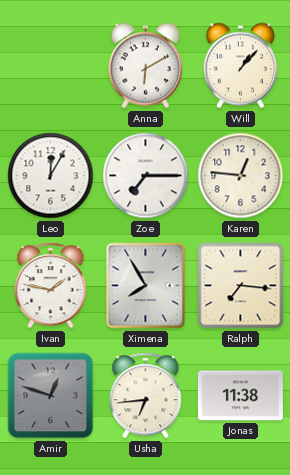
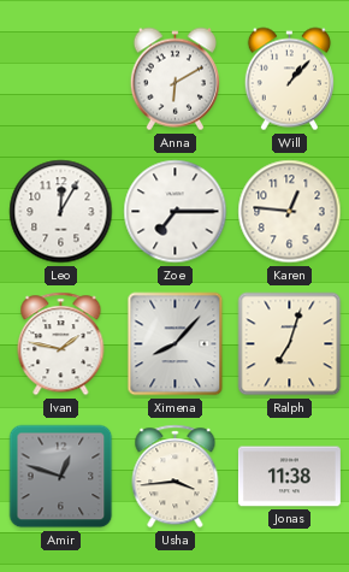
Ximena: 7:55 -> 8:07
Ralph: 7:16 -> 7:03
Usha: 6:44 -> 3:44
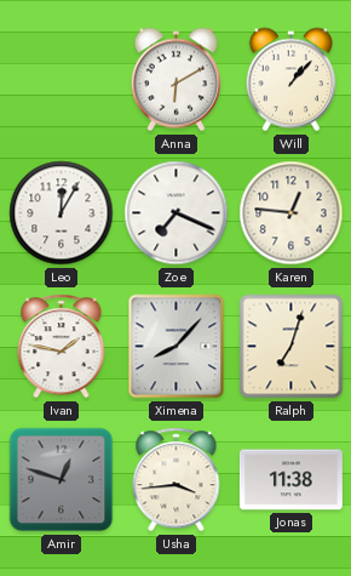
Zoe: 7:15 -> 7:19
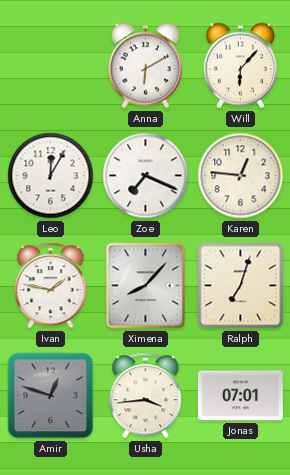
Will: 1:07 -> 6:07
Jonas: 11:38 -> 07:01
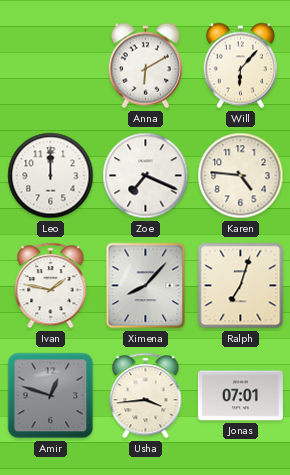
Leo: 12:05 -> 12:00
Karen: 12:46 -> 4:46
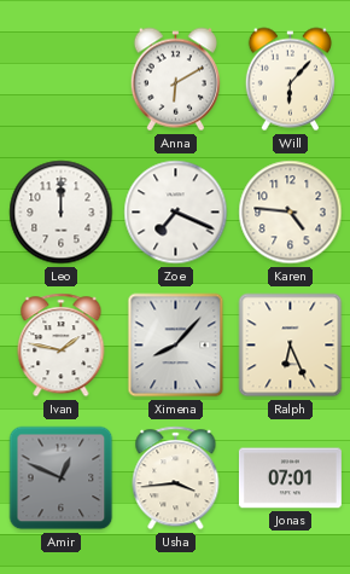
Ralph: 7:03 -> 6:26
Amir: 12:48 -> 12:49
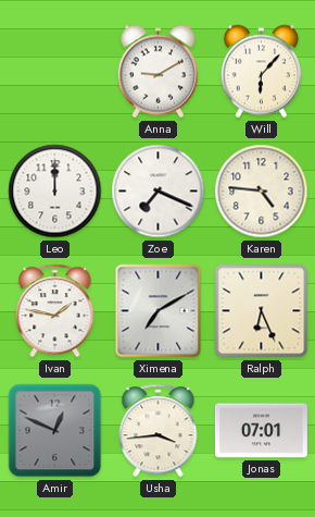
Anna: 6:10 -> 9:10
Ximena: 8:07 -> 7:10
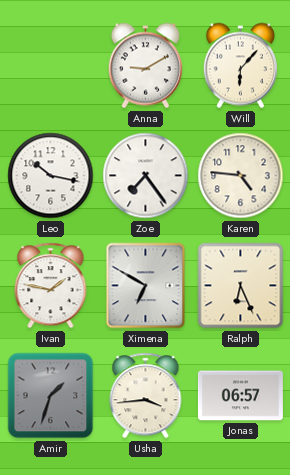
Leo: 12:00 -> 10:17
Zoe: 7:19 -> 7:24
Ximena: 7:10 -> 6:50
Amir: 12:49 -> 1:33
Jonas: 07:01 -> 06:57
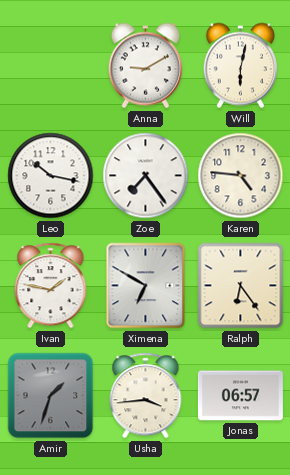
Will: 6:07 -> 6:02
Ralph: 6:26 -> 6:24
